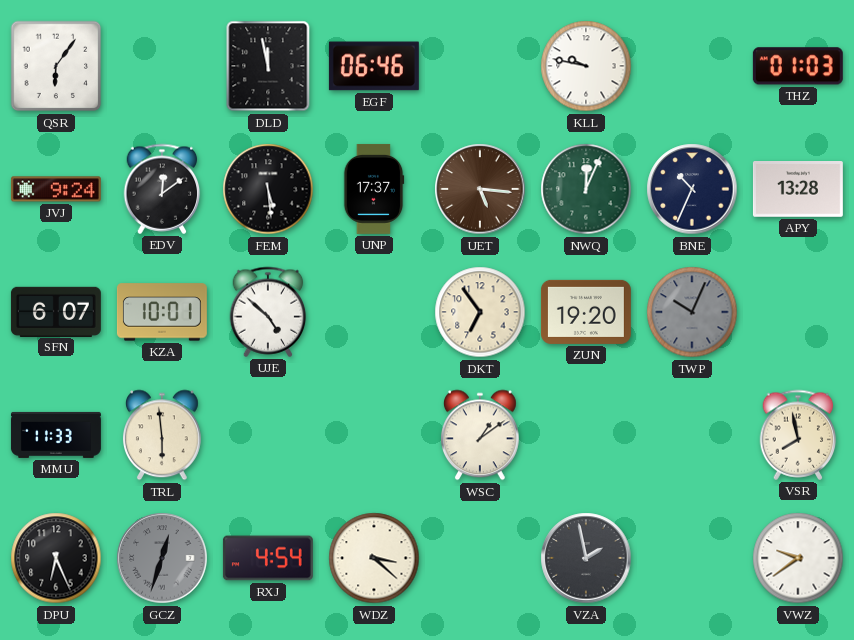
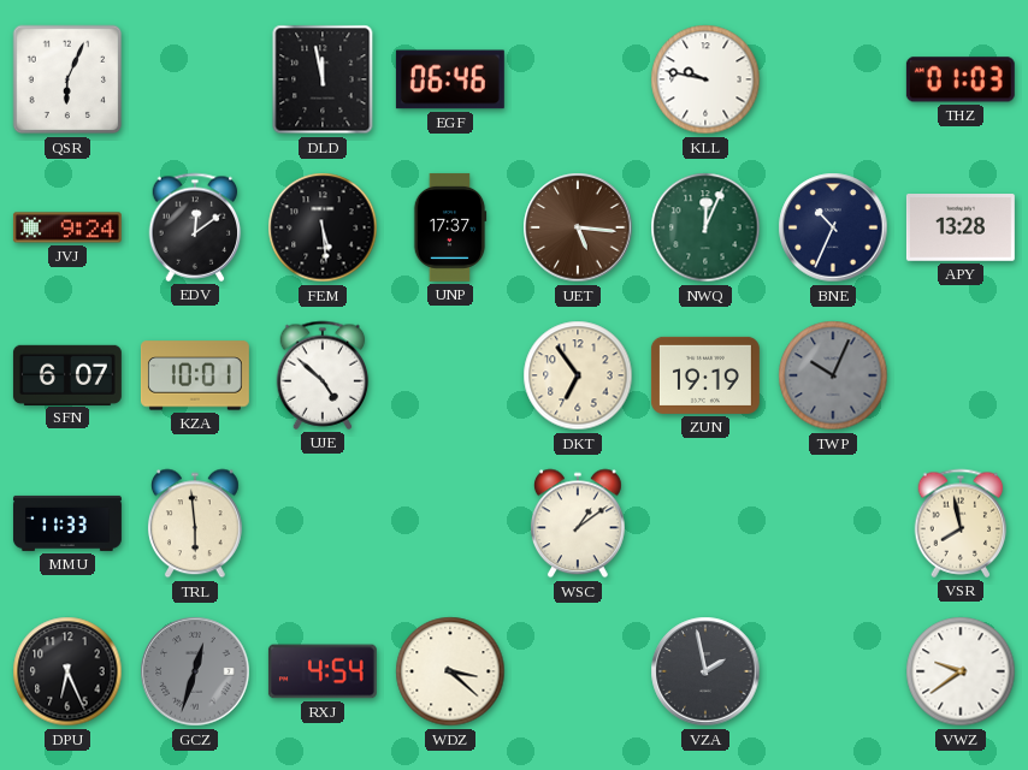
QSR: 6:06 -> 6:04
ZUN: 19:20 -> 19:19
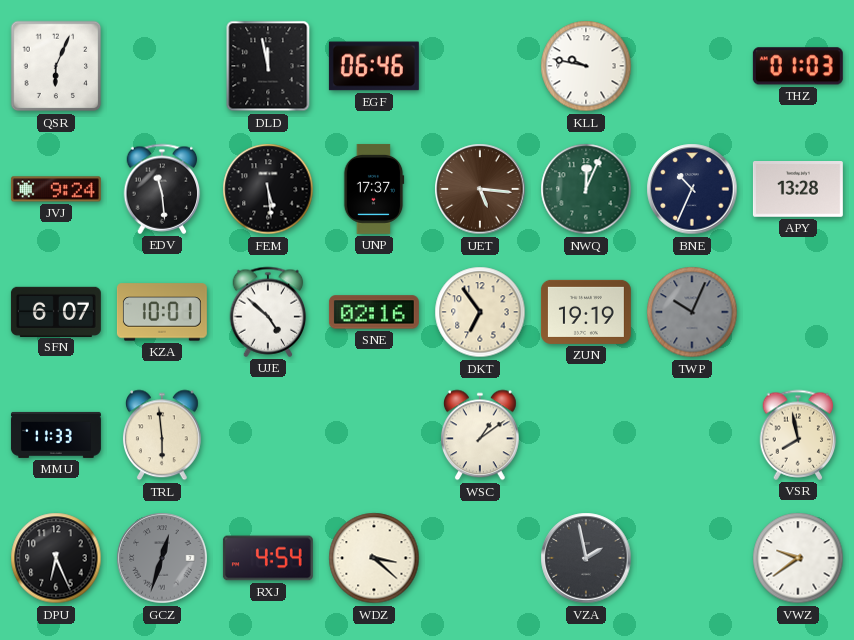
EDV: 12:09 -> 11:29
SNE: none -> 02:16
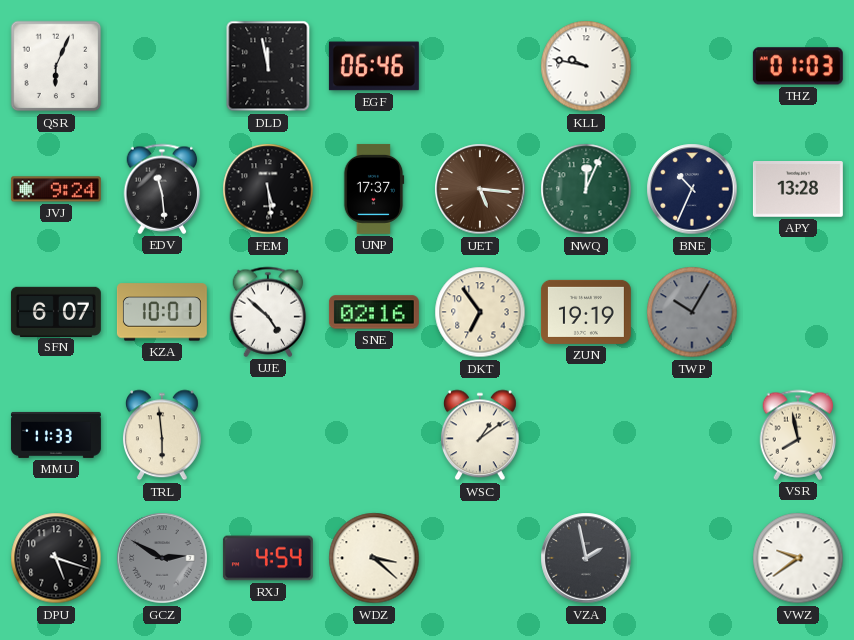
TWP: 10:04 -> 10:05
DPU: 6:26 -> 5:18
GCZ: 12:33 -> 2:50
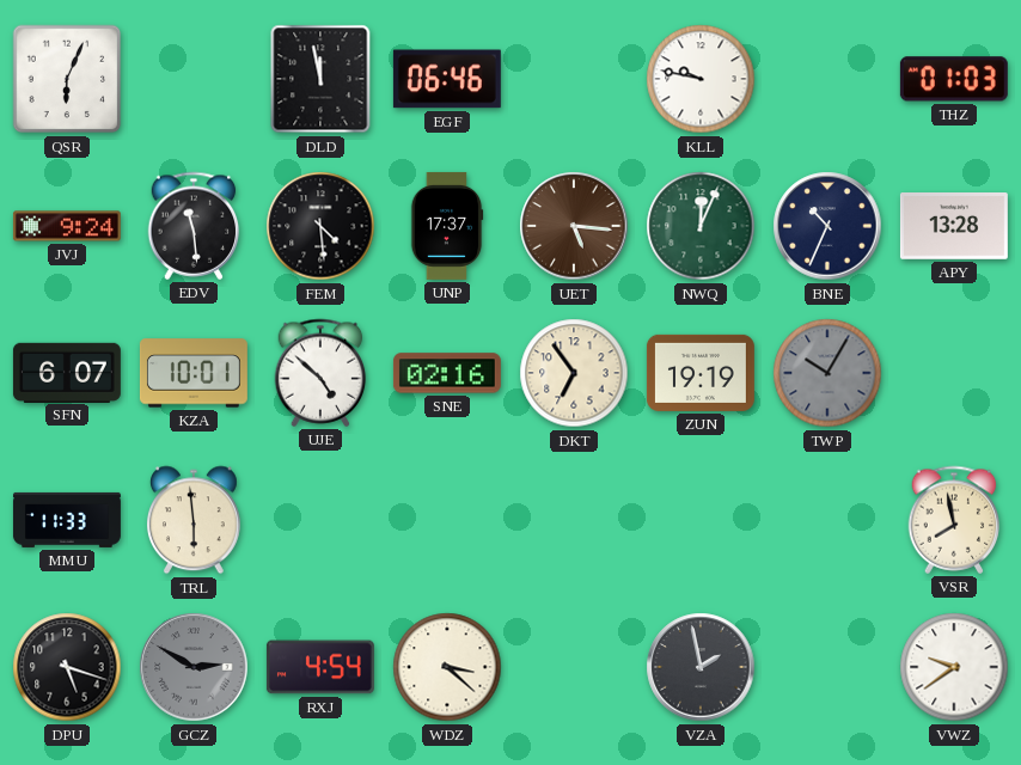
FEM: 5:29 -> 4:29
WSC: 1:09 -> none
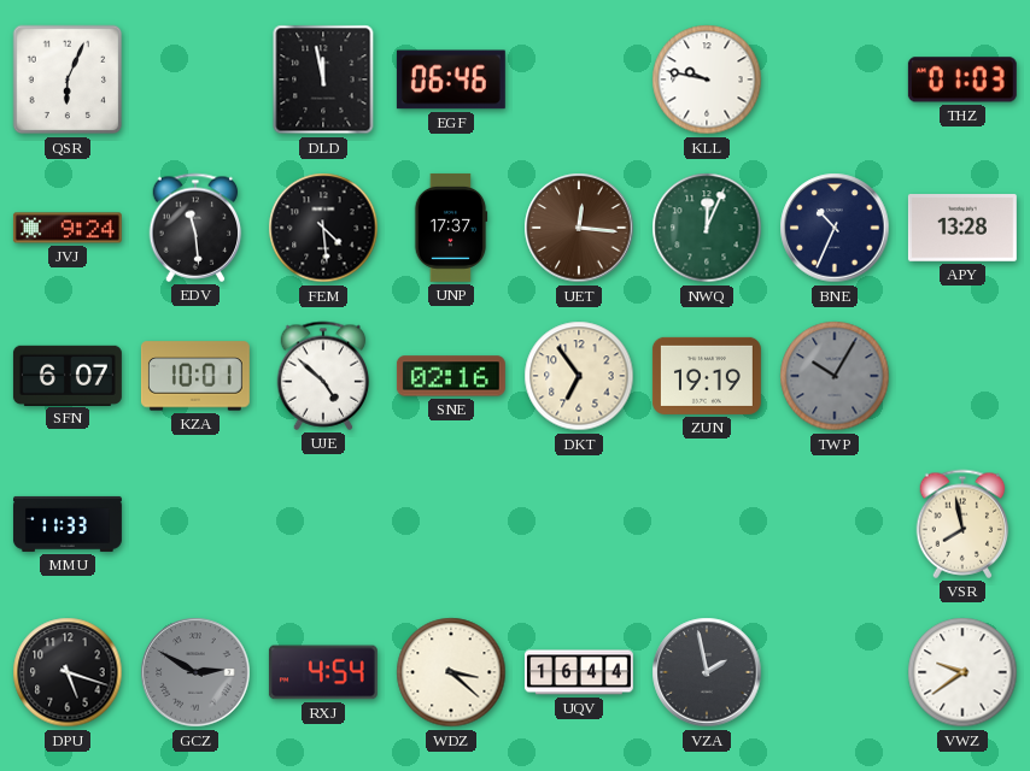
UET: 5:16 -> 12:16
TRL: 5:59 -> none
UQV: none -> 16:44
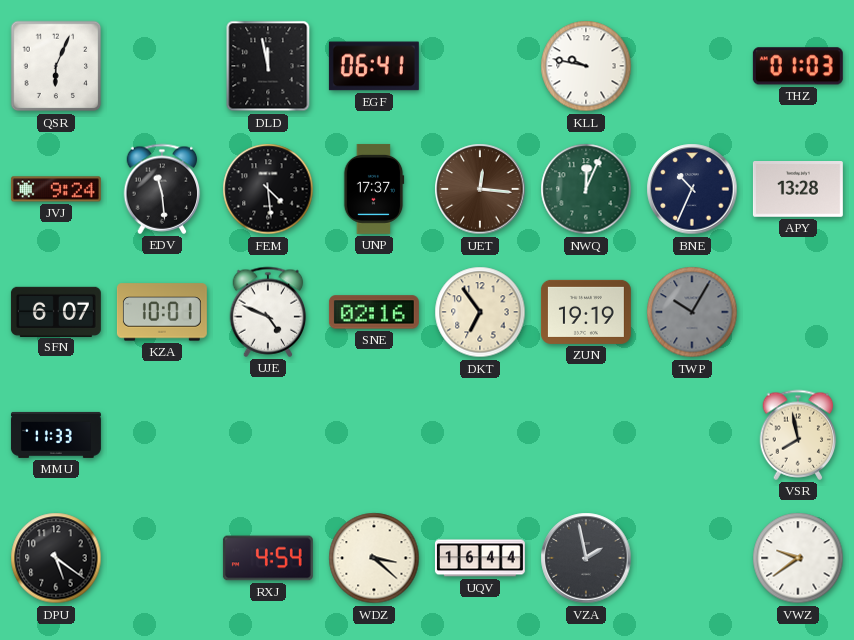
EGF: 06:46 -> 06:41
UJE: 4:52 -> 4:49
DPU: 5:18 -> 5:21
GCZ: 2:50 -> none
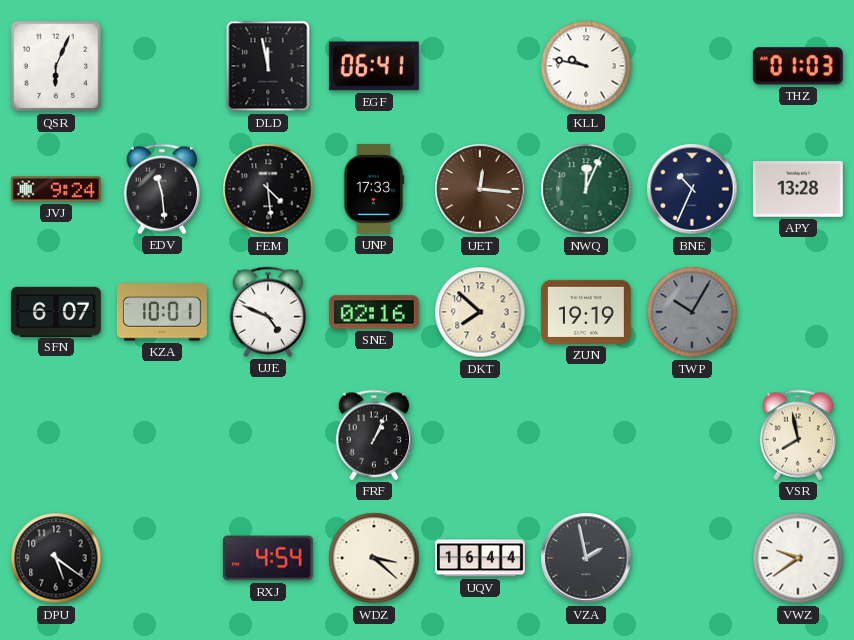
UNP: 17:37 -> 17:33
DKT: 6:54 -> 7:52
MMU: 11:33 -> none
FRF: none -> 1:04
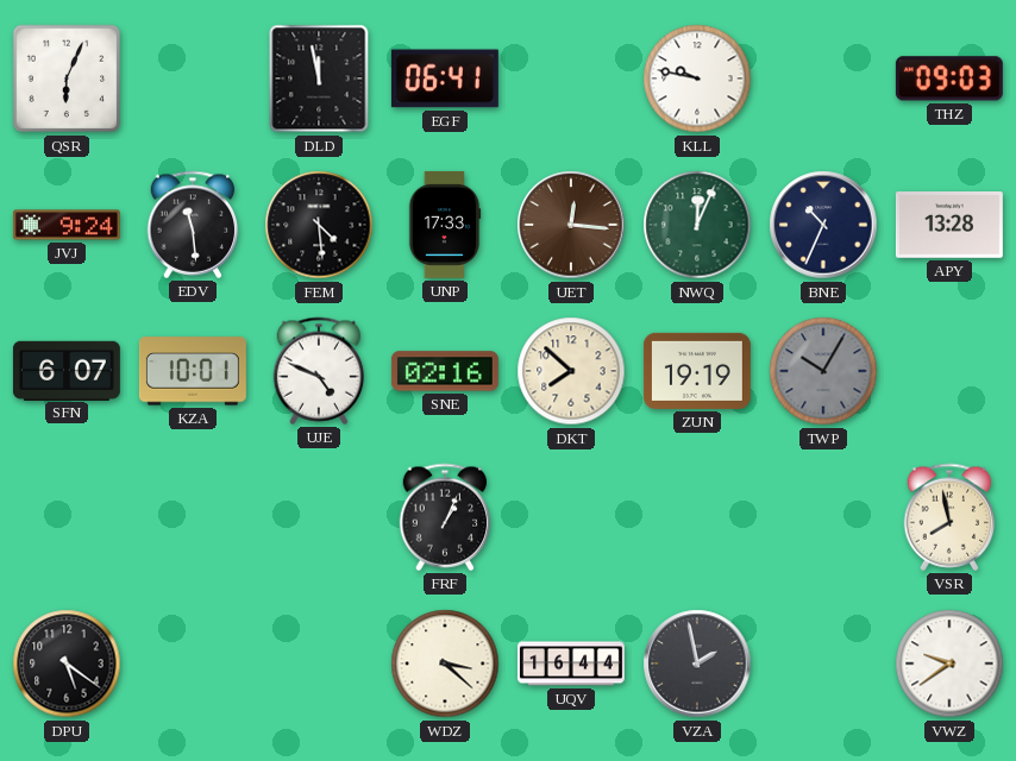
THZ: 01:03 -> 09:03
RXJ: 4:54 -> none
